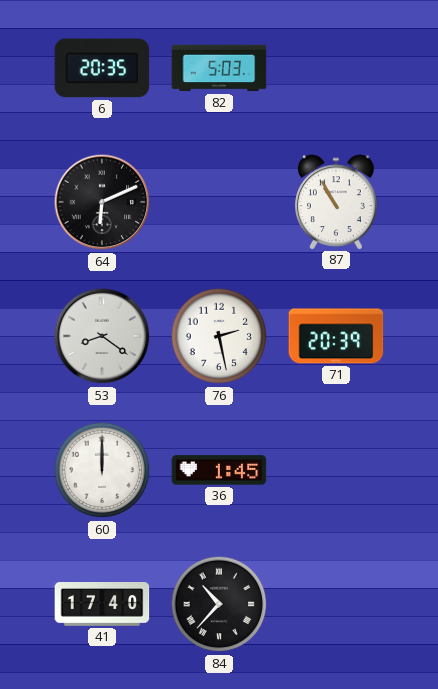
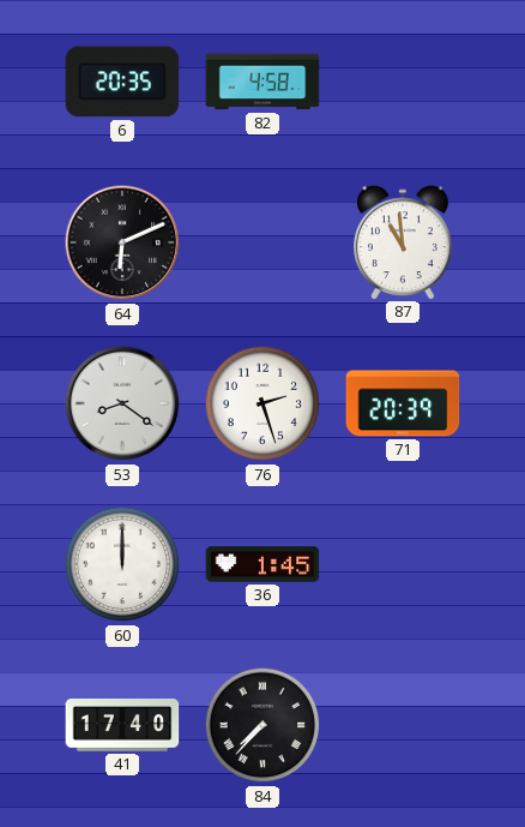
82: 5:03 -> 4:58
87: 10:55 -> 10:59
76: 2:28 -> 2:27
84: 10:37 -> 7:37
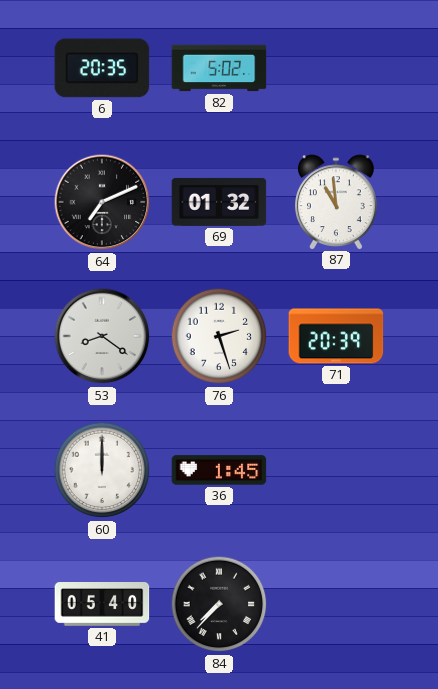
82: 4:58 -> 5:02
64: 6:11 -> 7:11
69: none -> 01:32
41: 17:40 -> 05:40
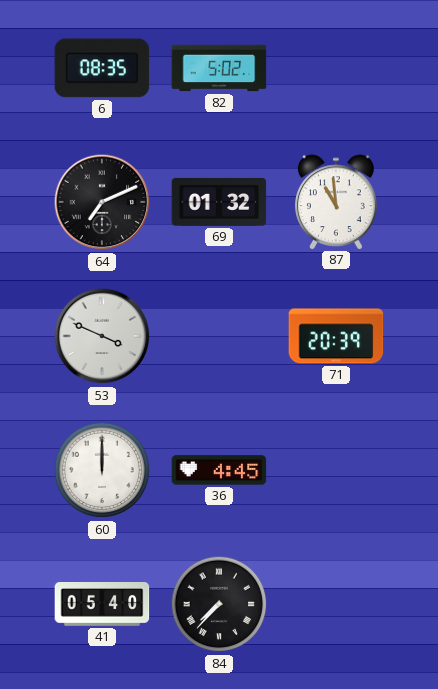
6: 20:35 -> 08:35
53: 8:21 -> 3:49
76: 2:27 -> none
36: 1:45 -> 4:45
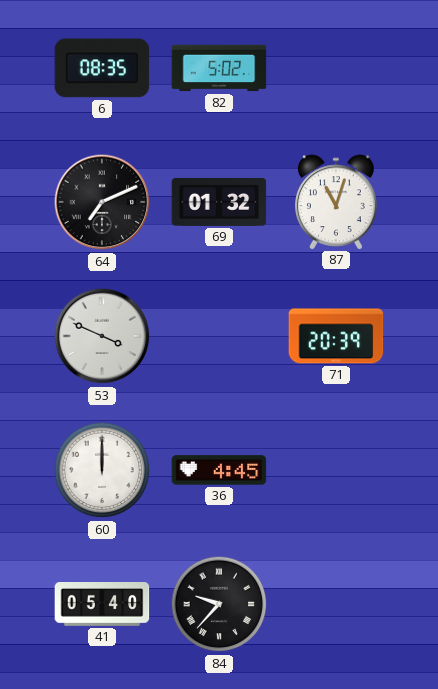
87: 10:59 -> 11:03
84: 7:37 -> 9:37
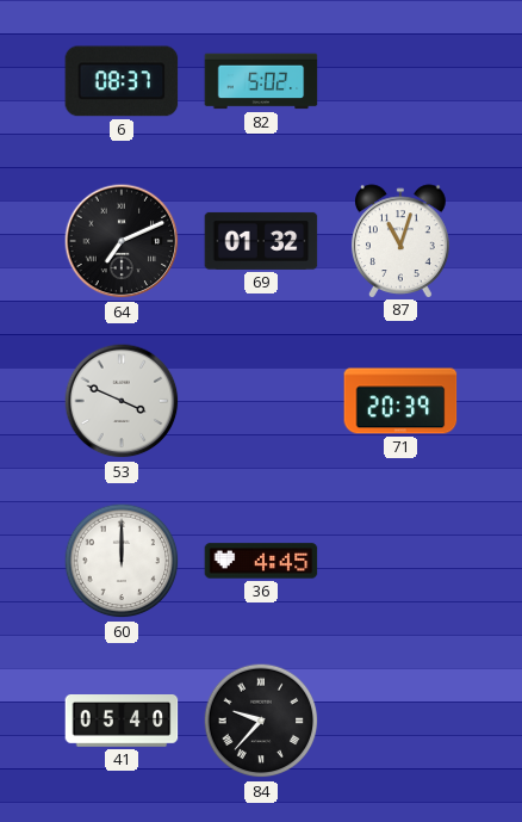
6: 08:35 -> 08:37
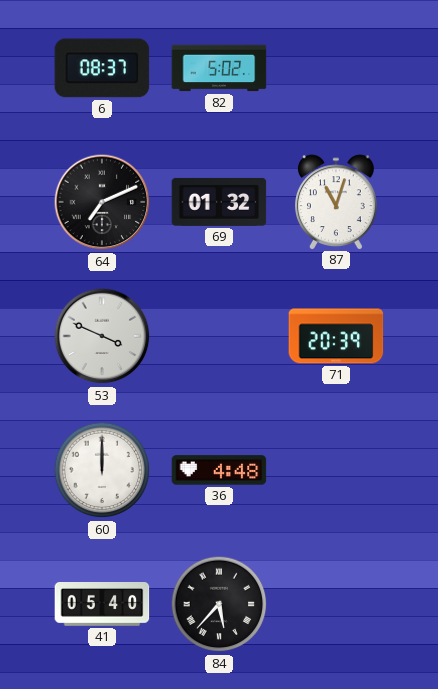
36: 4:45 -> 4:48
84: 9:37 -> 5:37
